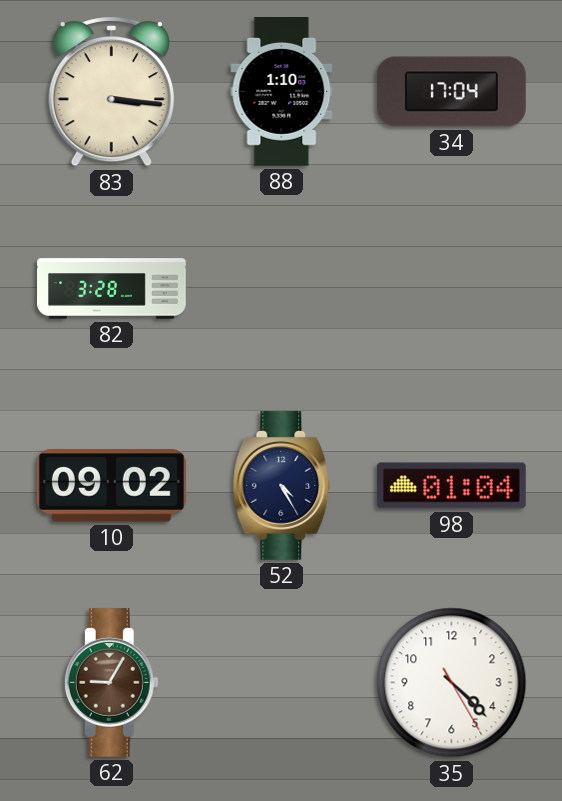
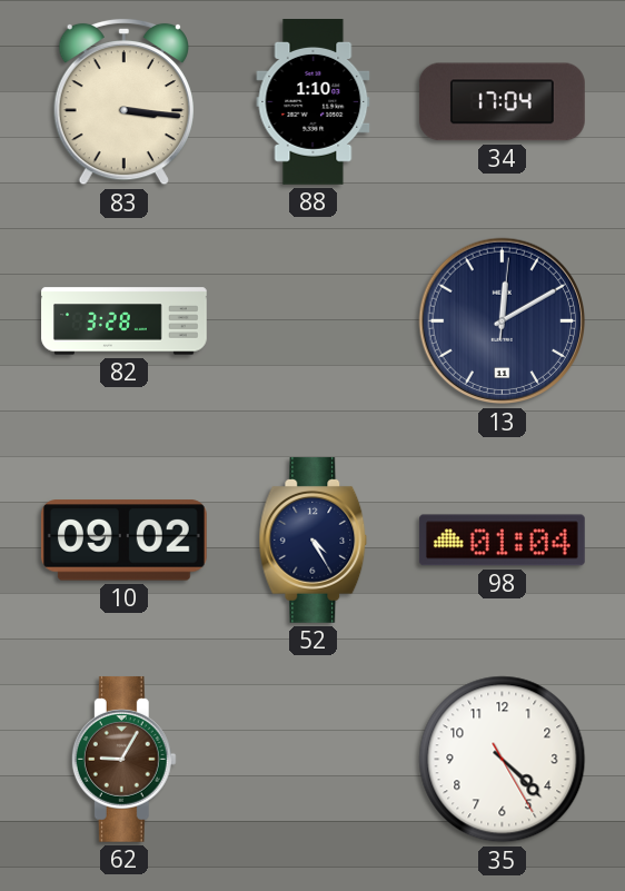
13: none -> 12:10
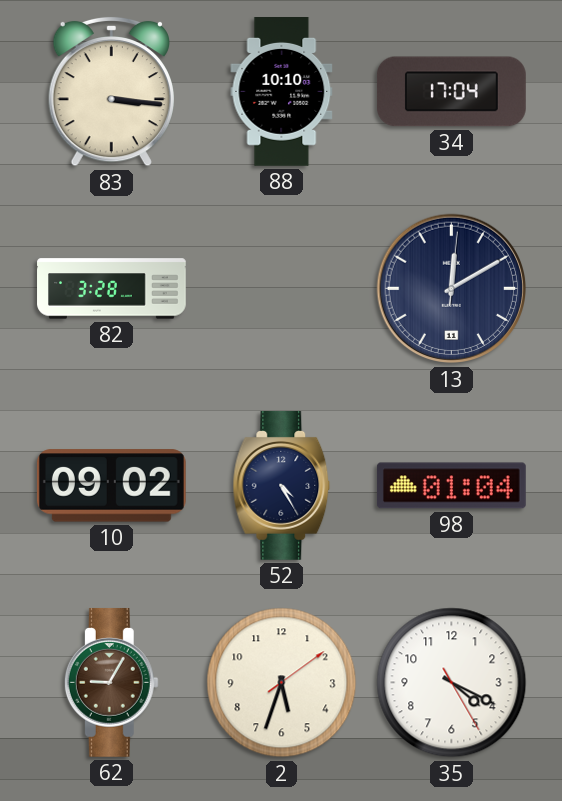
88: 1:10 -> 10:10
2: none -> 5:33
35: 4:22 -> 4:19
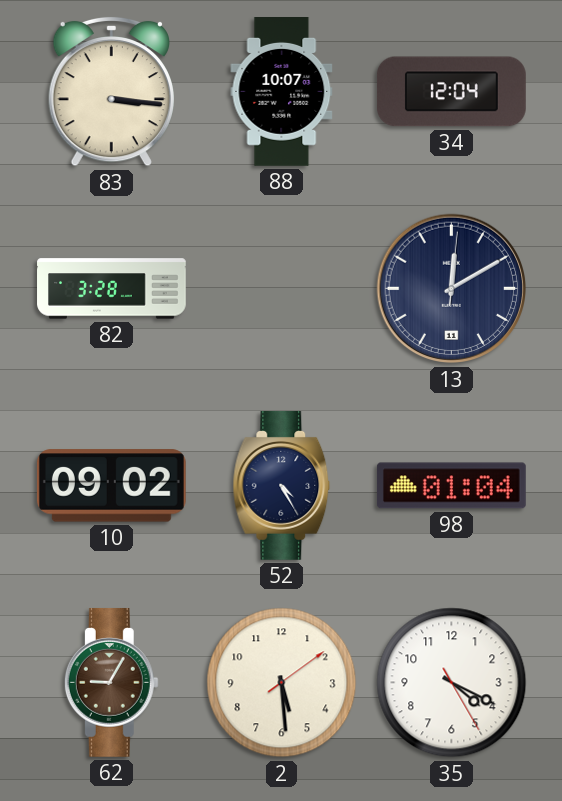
88: 10:10 -> 10:07
34: 17:04 -> 12:04
2: 5:33 -> 5:29
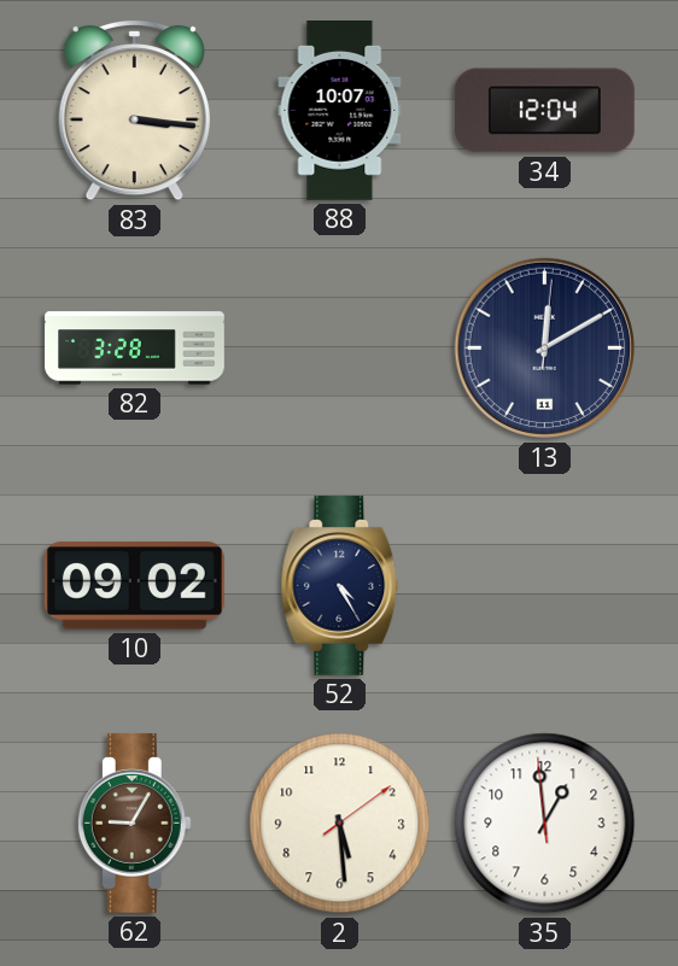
98: 01:04 -> none
35: 4:19 -> 12:58
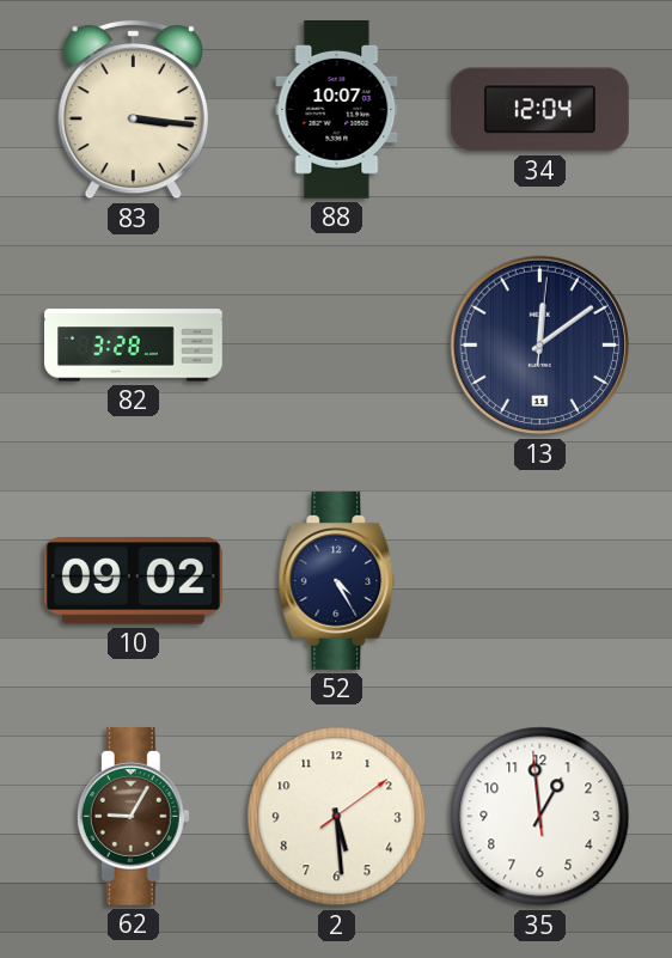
13: 12:10 -> 12:09
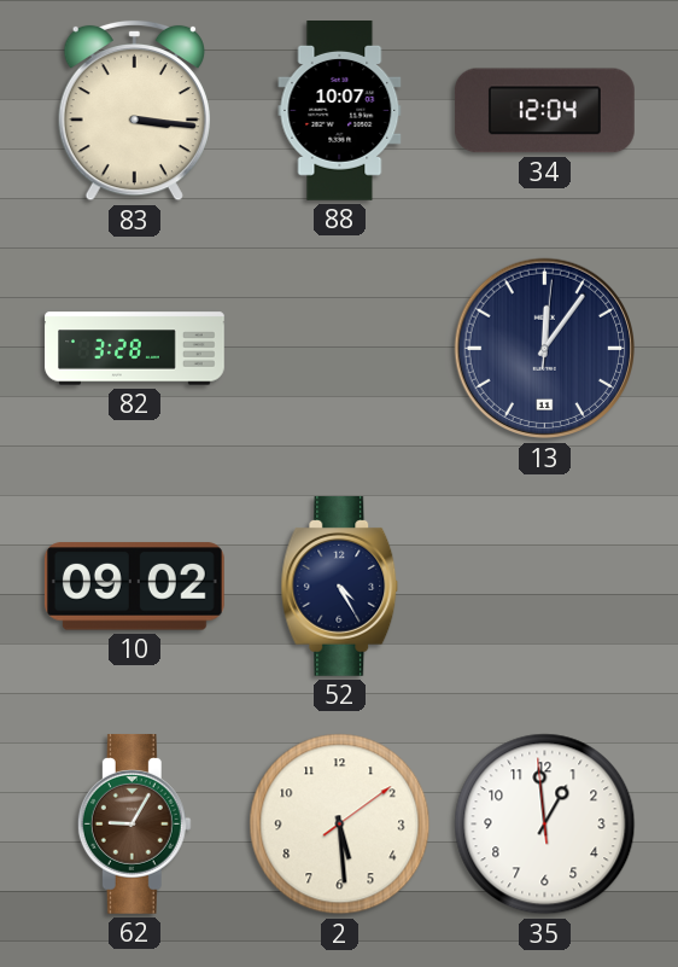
13: 12:09 -> 12:06
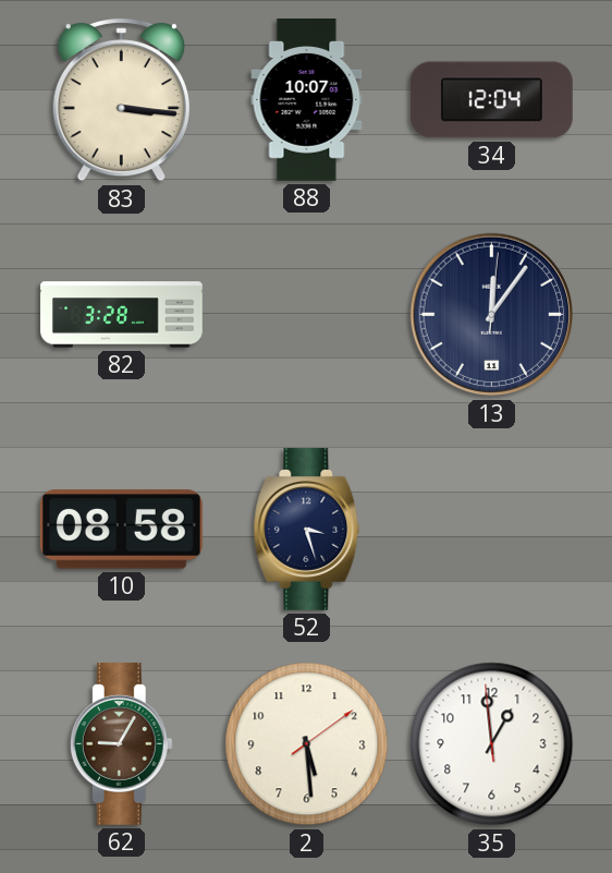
10: 09:02 -> 08:58
52: 4:25 -> 3:27
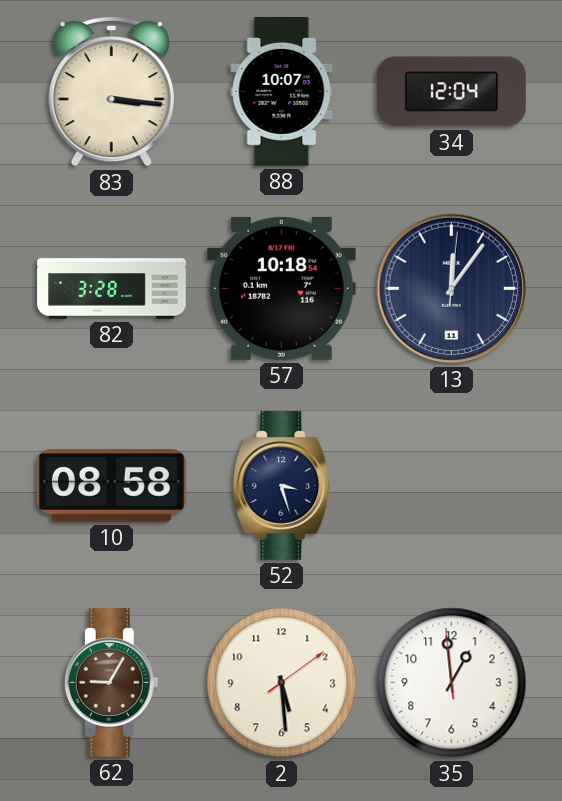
57: none -> 10:18
